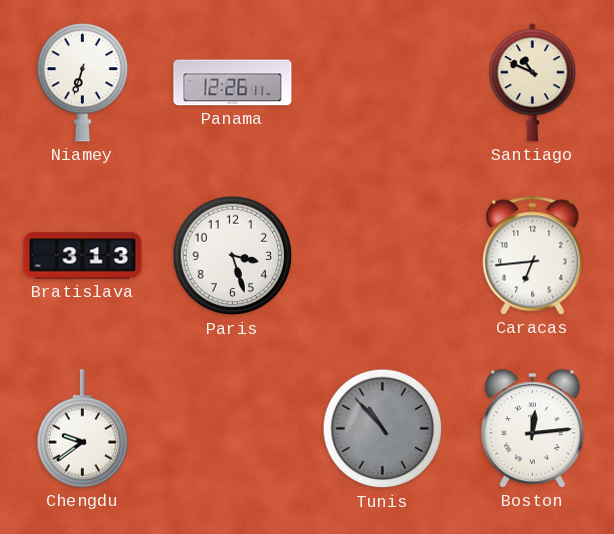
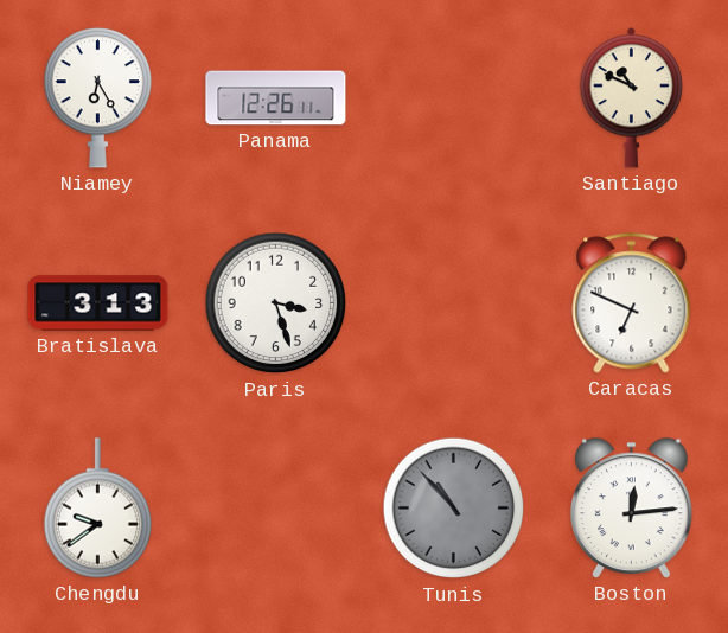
Niamey: 6:33 -> 6:25
Caracas: 6:44 -> 6:49
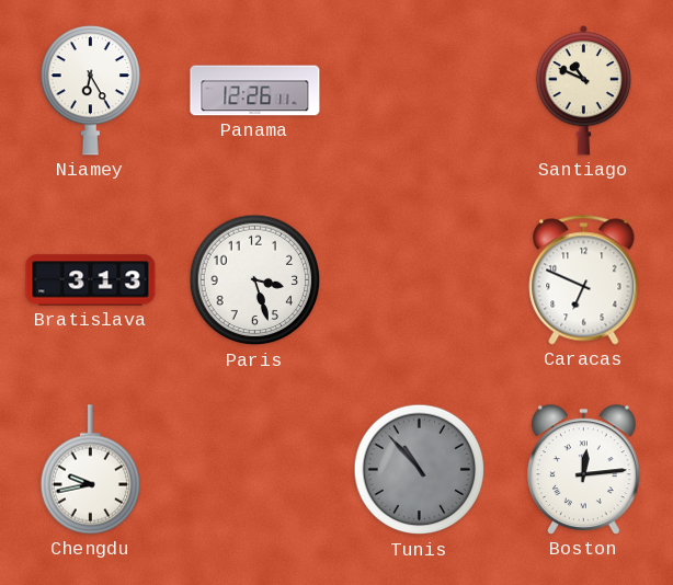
Chengdu: 9:39 -> 9:43
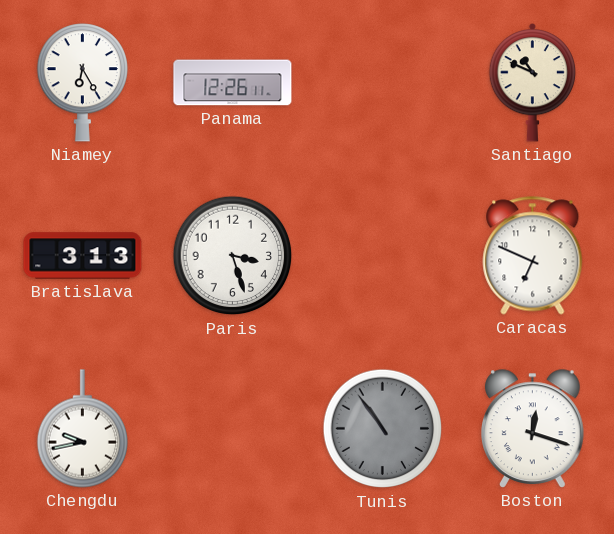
Tunis: 10:53 -> 10:54
Boston: 12:14 -> 12:18
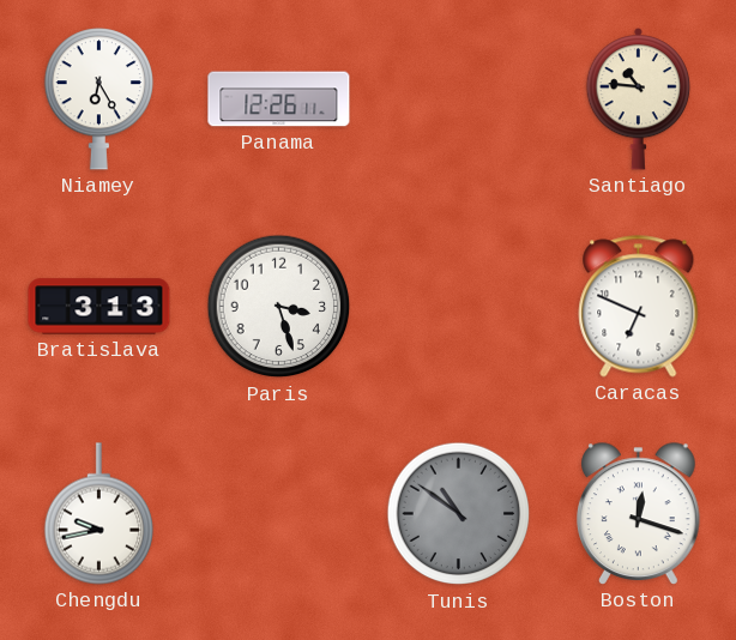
Santiago: 10:49 -> 10:46
Tunis: 10:54 -> 10:51
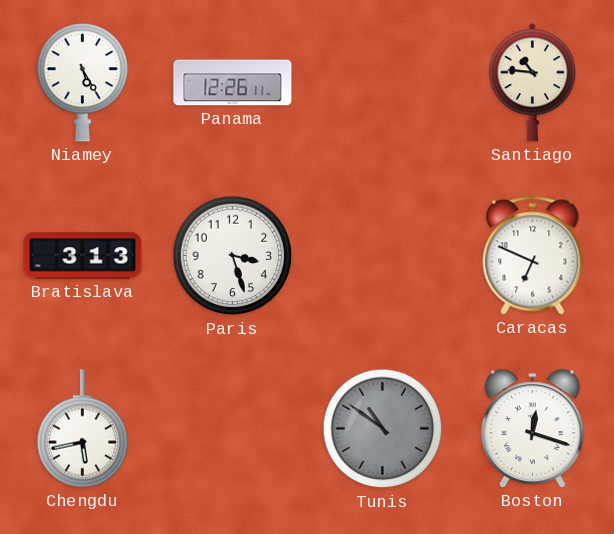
Niamey: 6:25 -> 5:25
Chengdu: 9:43 -> 5:43
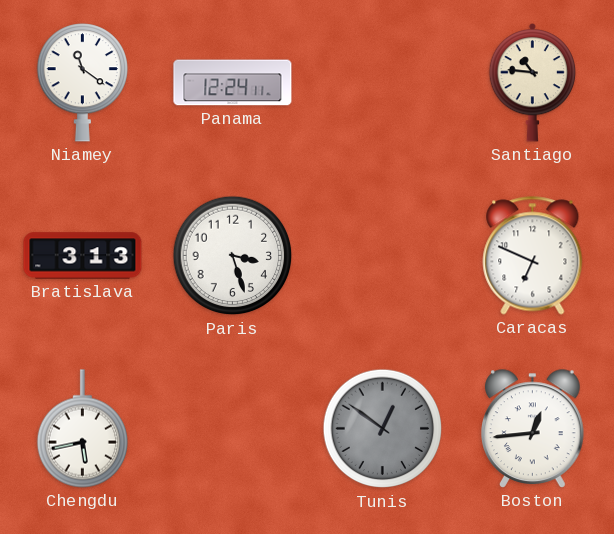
Niamey: 5:25 -> 11:21
Panama: 12:26 -> 12:24
Tunis: 10:51 -> 12:51
Boston: 12:18 -> 12:44
